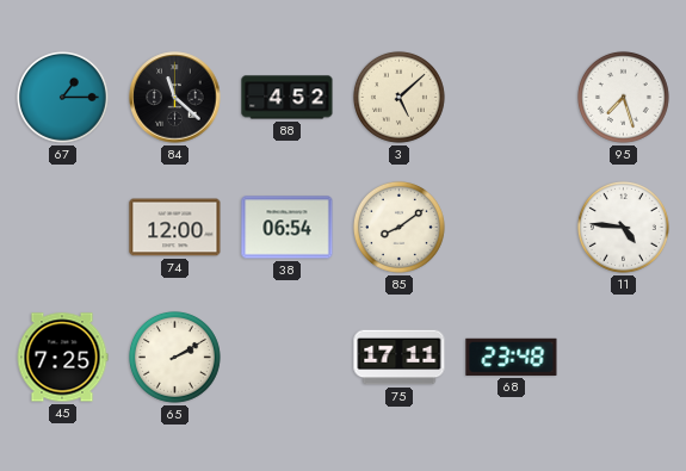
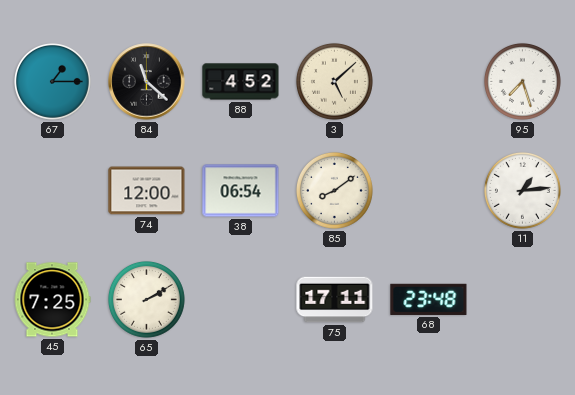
11: 4:46 -> 1:14
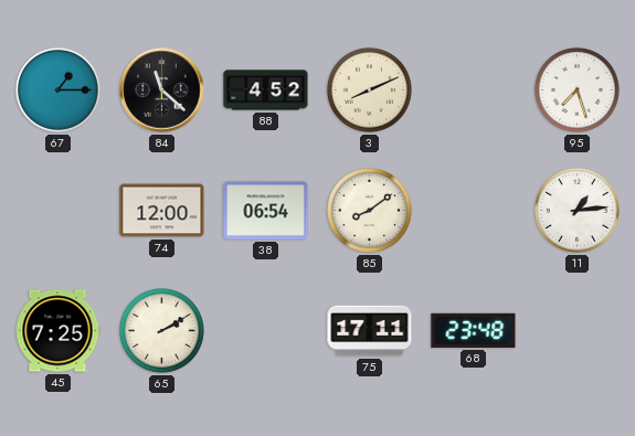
3: 5:08 -> 8:11
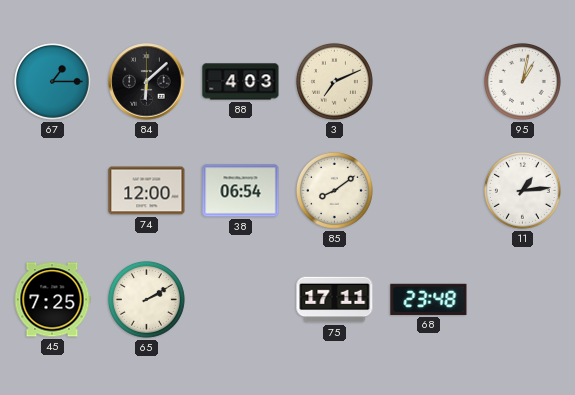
84: 11:22 -> 6:08
88: 4:52 -> 4:03
3: 8:11 -> 7:11
95: 7:27 -> 1:02
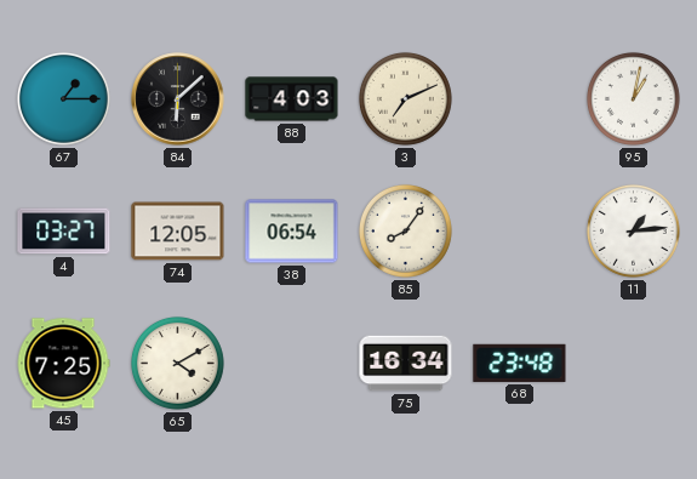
4: none -> 03:27
74: 12:00 -> 12:05
85: 8:09 -> 8:06
65: 2:10 -> 4:10
75: 17:11 -> 16:34
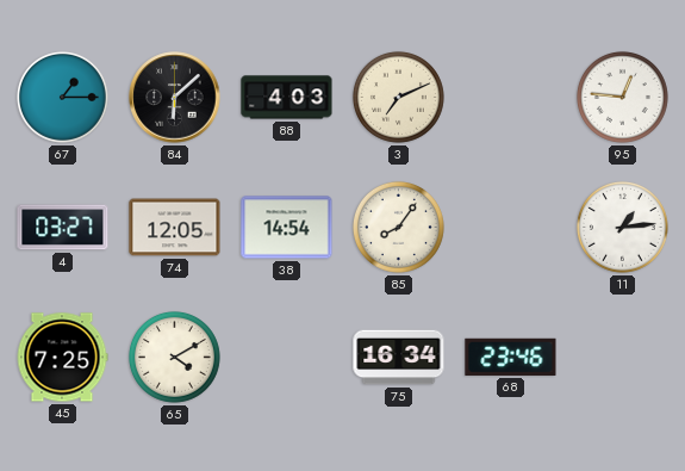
95: 1:02 -> 12:46
38: 06:54 -> 14:54
68: 23:48 -> 23:46
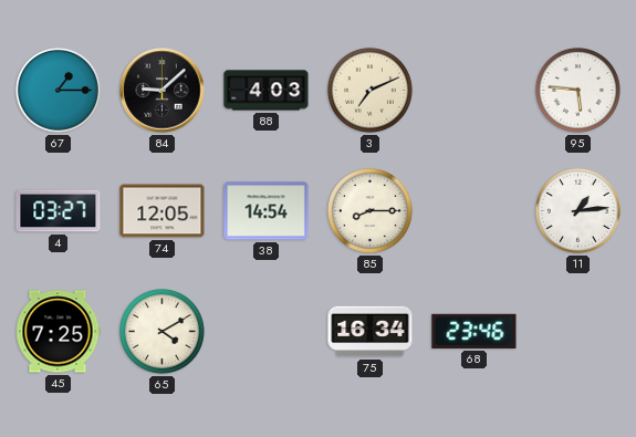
84: 6:08 -> 9:08
95: 12:46 -> 5:46
85: 8:06 -> 8:15
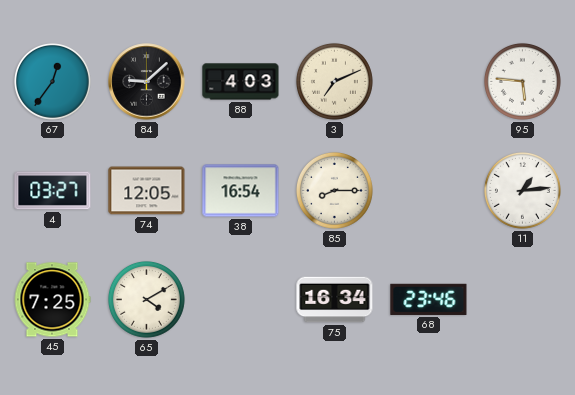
67: 1:15 -> 12:36
38: 14:54 -> 16:54
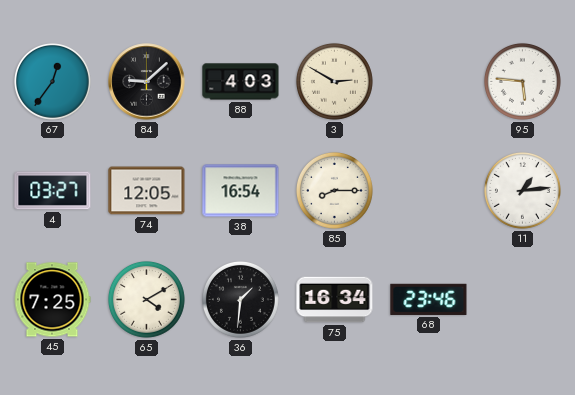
3: 7:11 -> 2:50
36: none -> 1:31
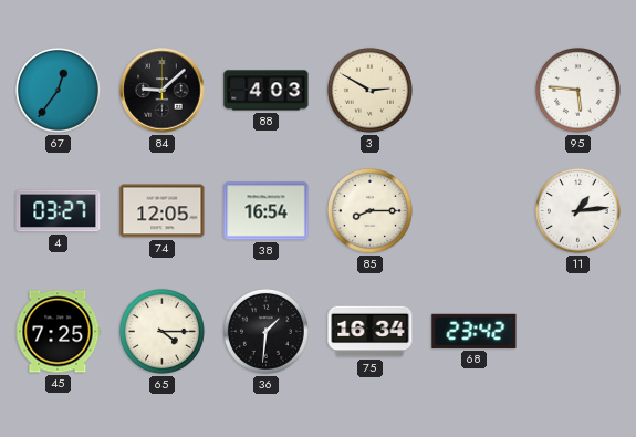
65: 4:10 -> 4:15
68: 23:46 -> 23:42
